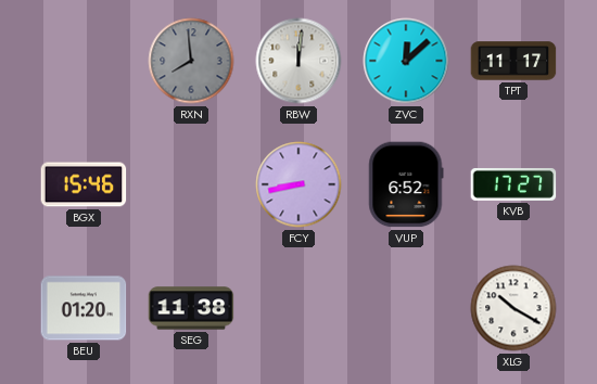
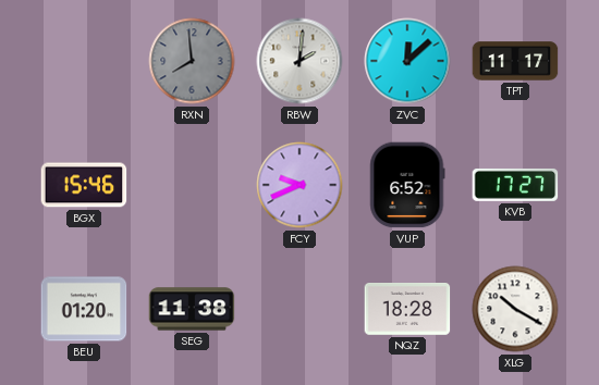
RBW: 12:01 -> 2:01
FCY: 8:43 -> 9:41
NQZ: none -> 18:28
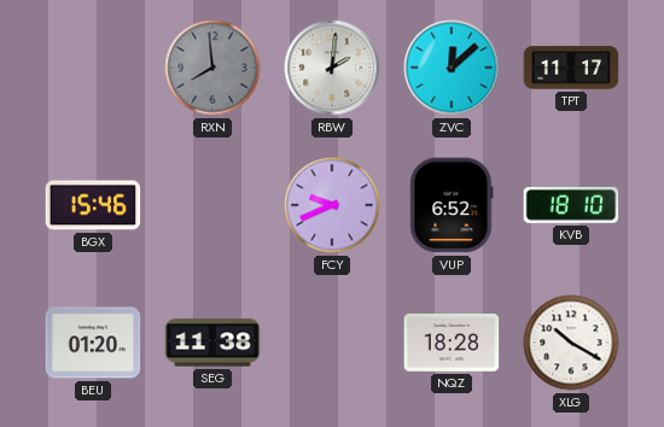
KVB: 17:27 -> 18:10
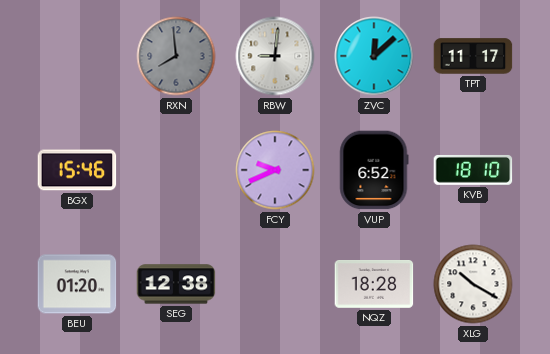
RBW: 2:01 -> 9:01
SEG: 11:38 -> 12:38
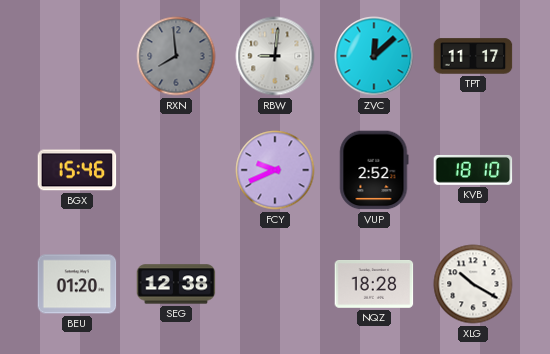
VUP: 6:52 -> 2:52
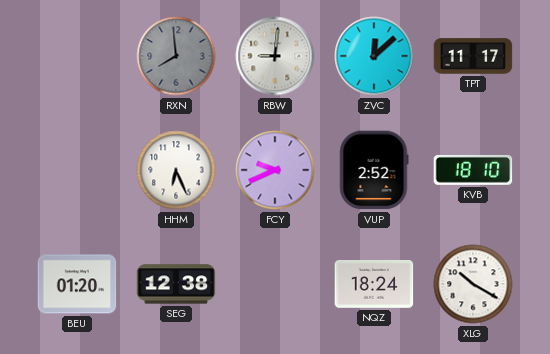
BGX: 15:46 -> none
HHM: none -> 6:26
NQZ: 18:28 -> 18:24
